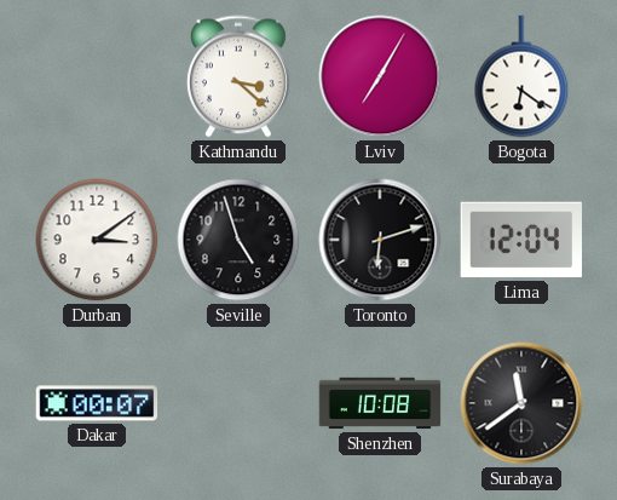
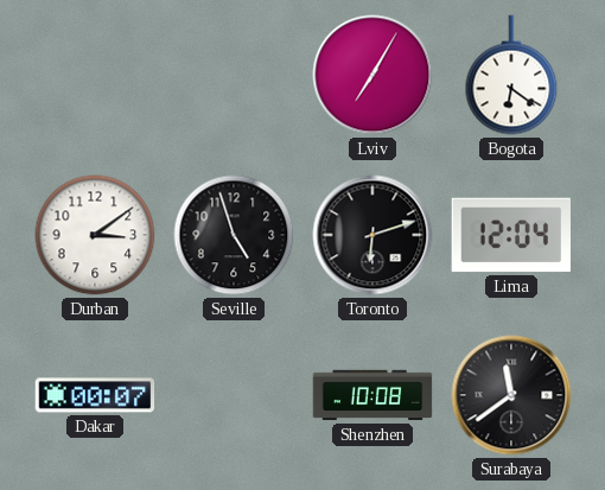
Kathmandu: 3:22 -> none
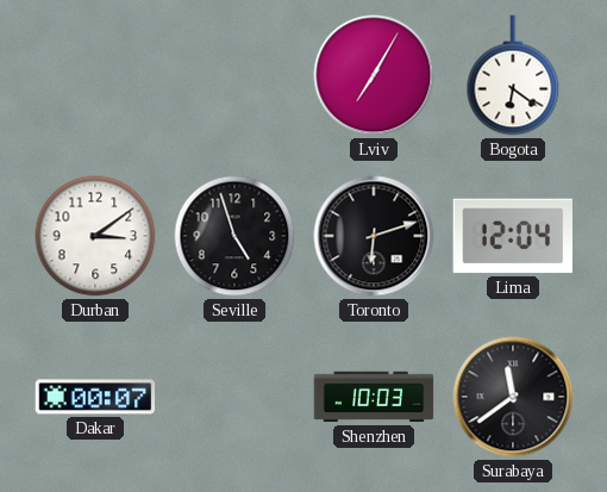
Shenzhen: 10:08 -> 10:03
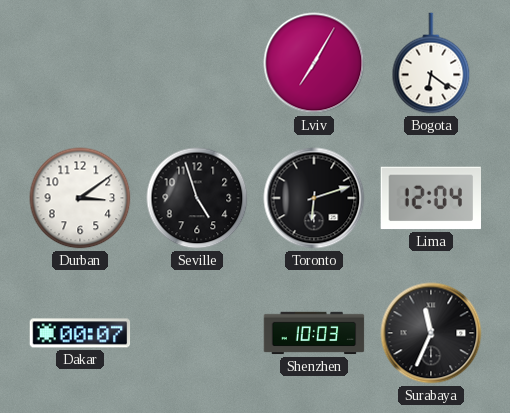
Surabaya: 11:39 -> 11:34
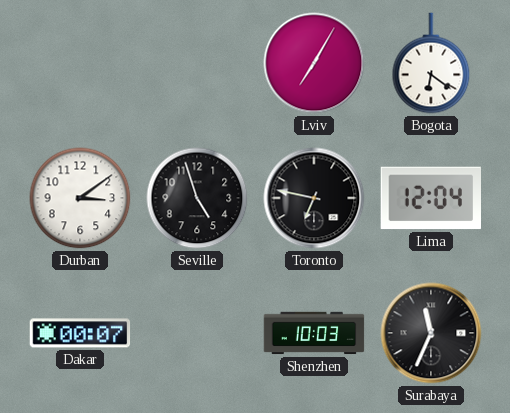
Toronto: 6:12 -> 6:47
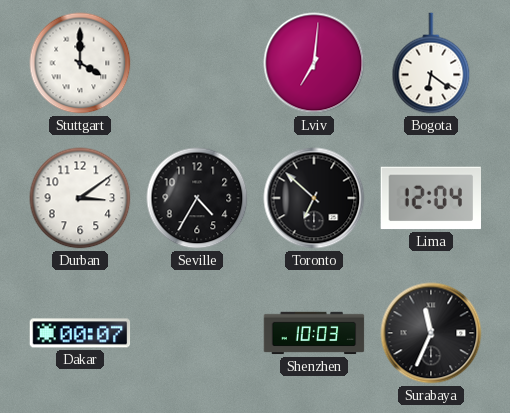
Stuttgart: none -> 4:00
Lviv: 7:05 -> 7:01
Seville: 4:57 -> 4:35
Toronto: 6:47 -> 6:52
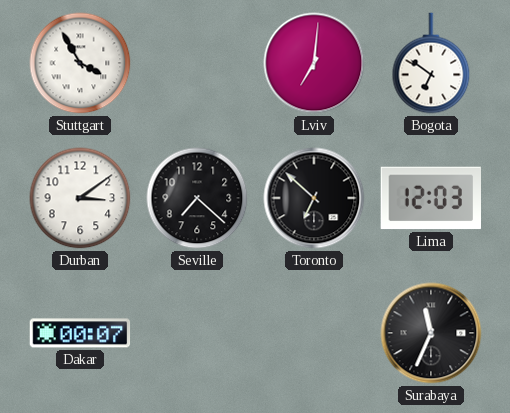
Stuttgart: 4:00 -> 3:55
Bogota: 6:21 -> 6:51
Seville: 4:35 -> 7:22
Lima: 12:04 -> 12:03
Shenzhen: 10:03 -> none
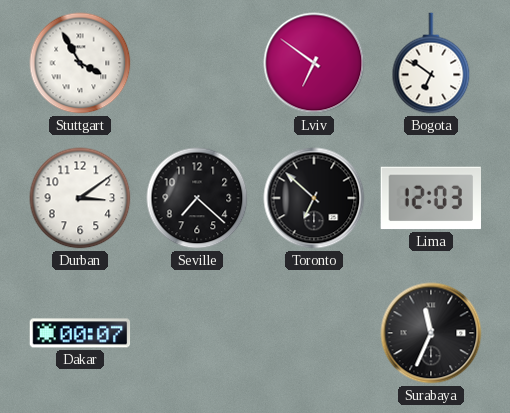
Lviv: 7:01 -> 6:51
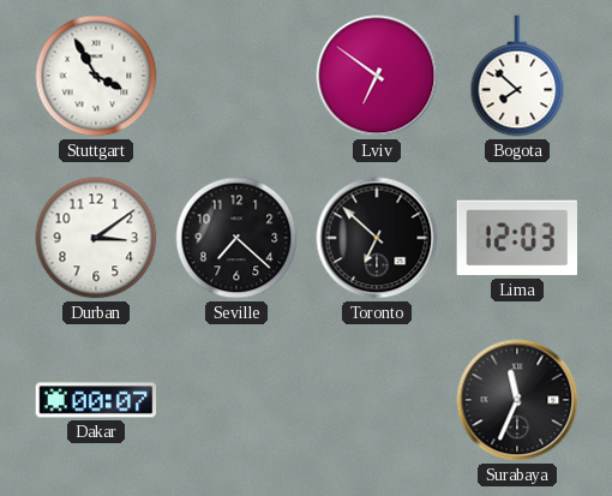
Bogota: 6:51 -> 7:52
